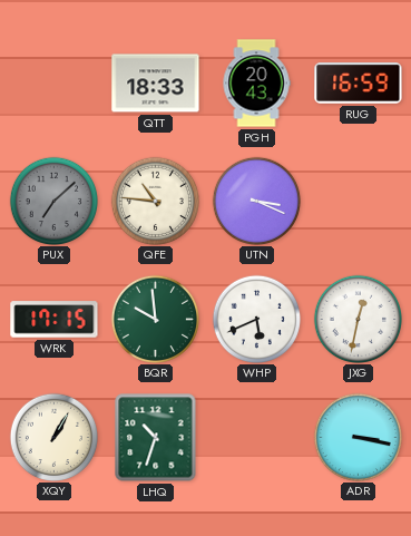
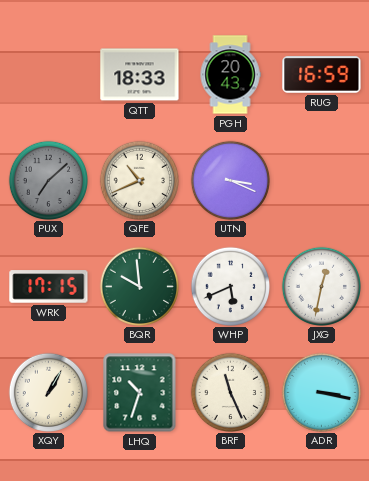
QFE: 10:46 -> 10:41
BRF: none -> 11:26
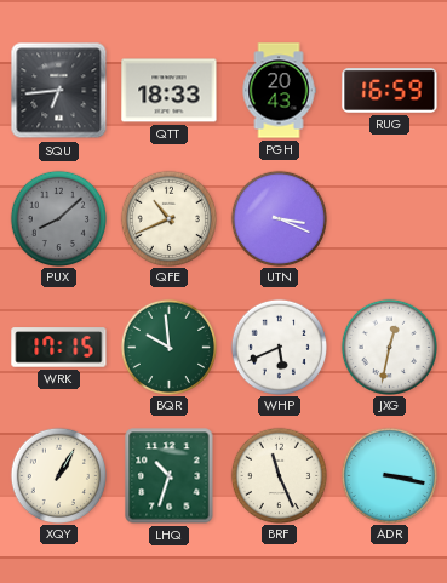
SQU: none -> 6:44
PUX: 7:08 -> 8:08
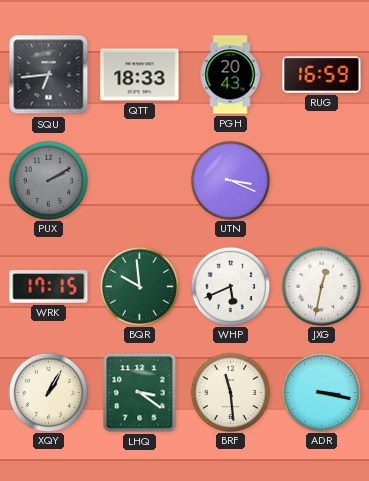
PUX: 8:08 -> 2:10
QFE: 10:41 -> none
LHQ: 10:33 -> 3:21
BRF: 11:26 -> 11:29
